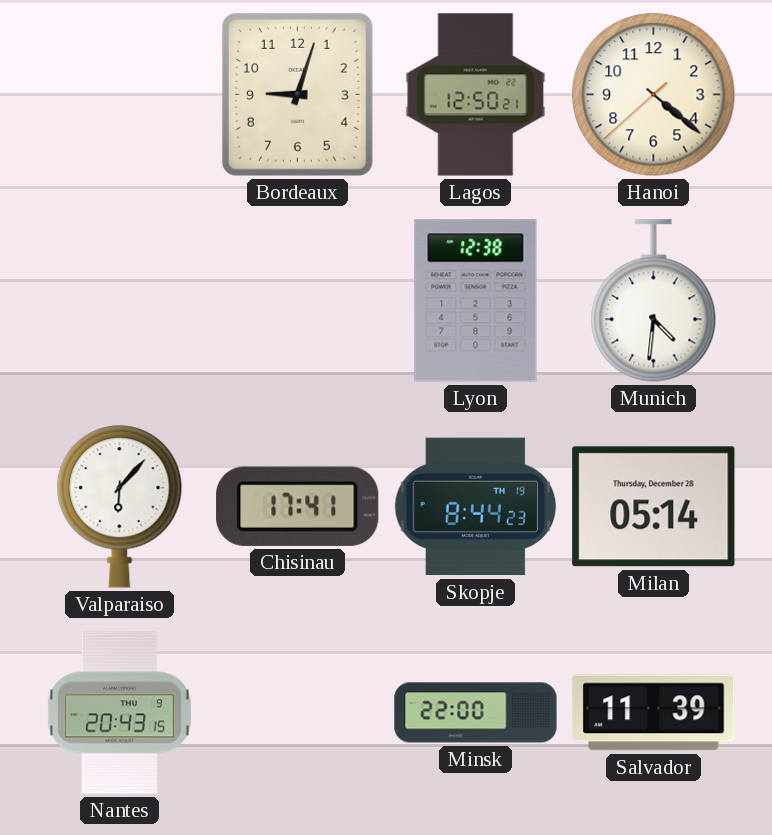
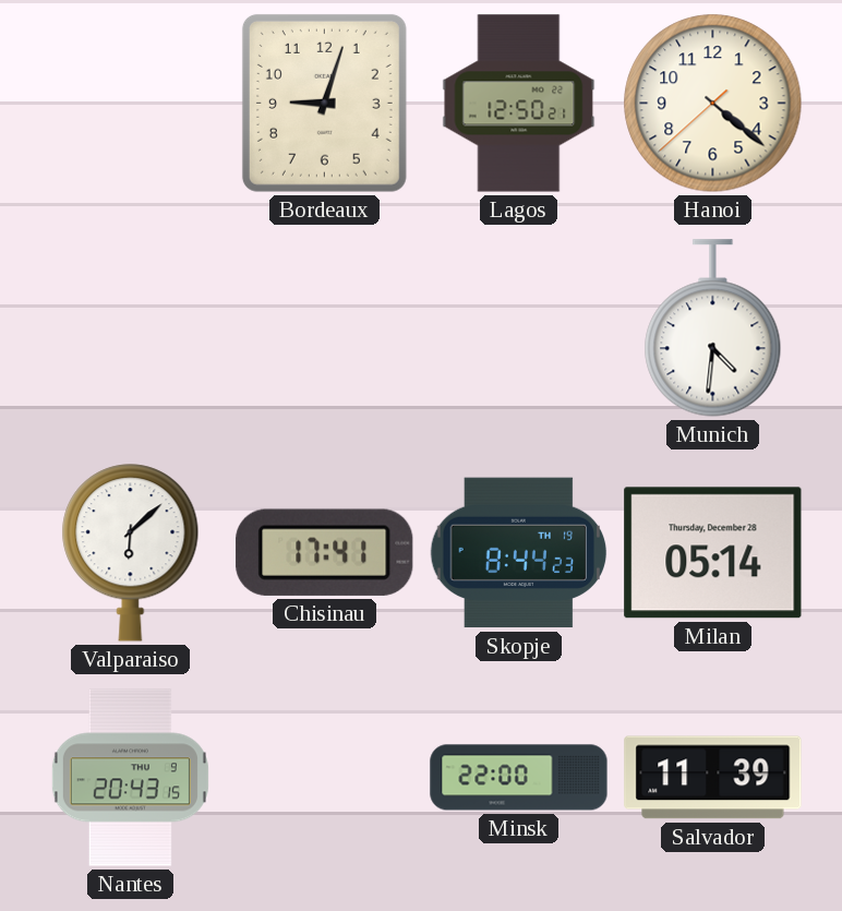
Lyon: 12:38 -> none
Valparaiso: 6:07 -> 6:08
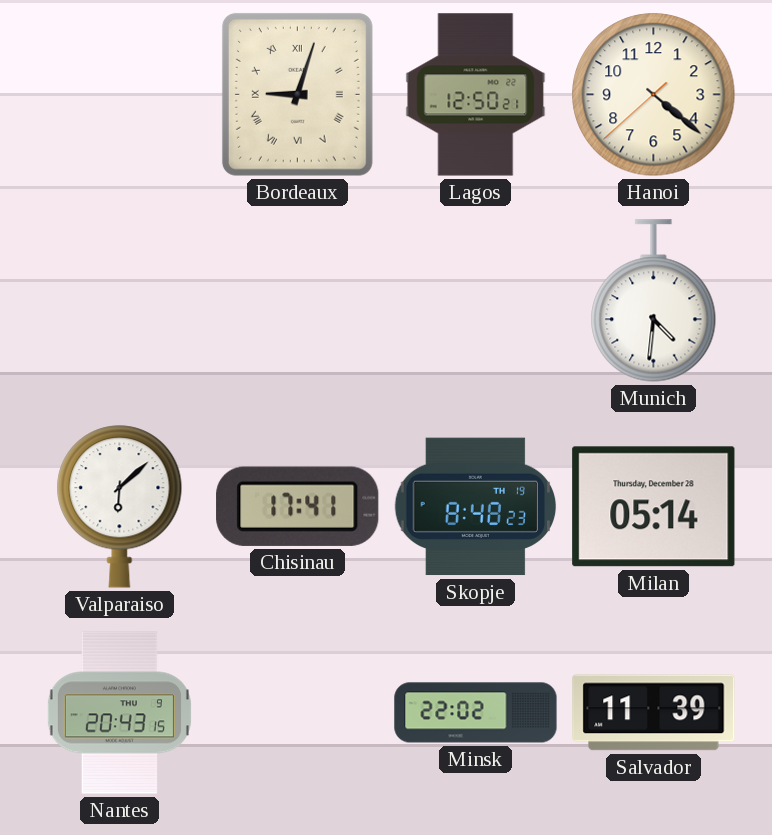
Bordeaux numerals: Arabic -> Roman
Skopje: 8:44 -> 8:48
Minsk: 22:00 -> 22:02
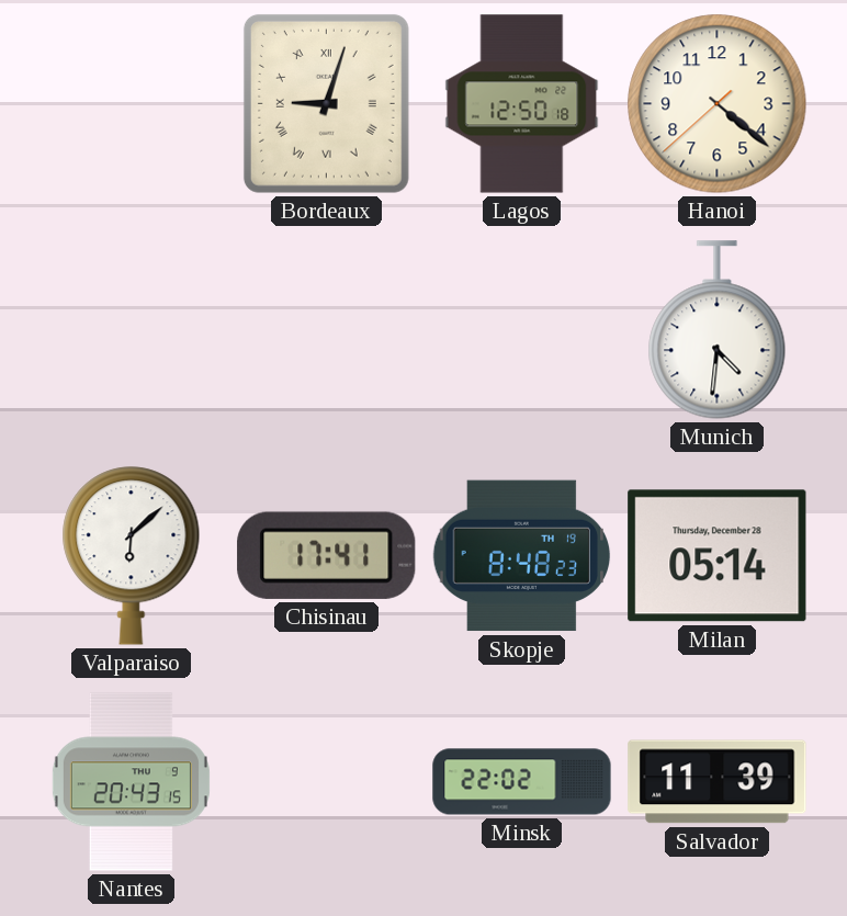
Lagos: 12:50:21 -> 12:50:18
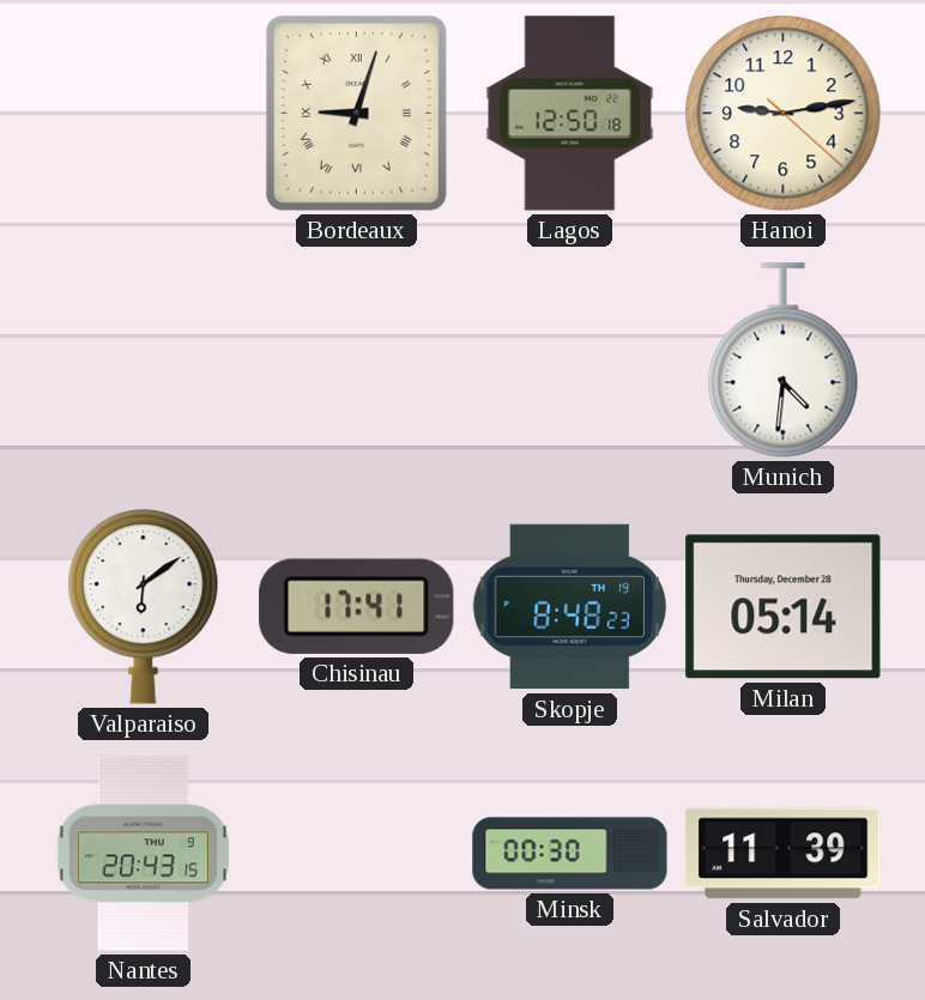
Hanoi: 4:21 -> 9:13
Valparaiso: 6:08 -> 6:09
Minsk: 22:02 -> 00:30
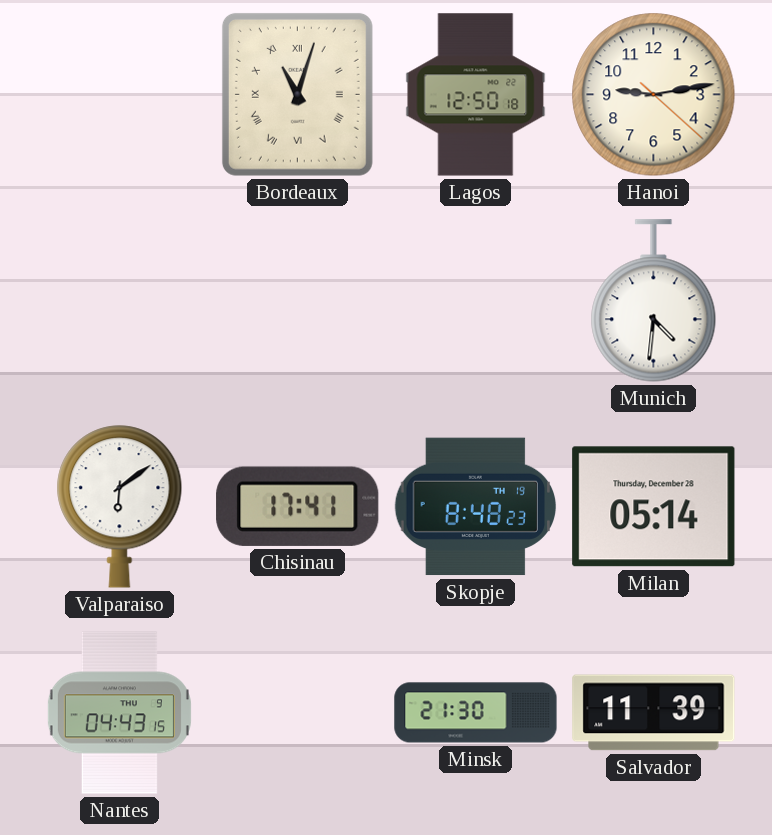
Bordeaux: 9:03 -> 11:03
Nantes: 20:43 -> 04:43
Minsk: 00:30 -> 21:30
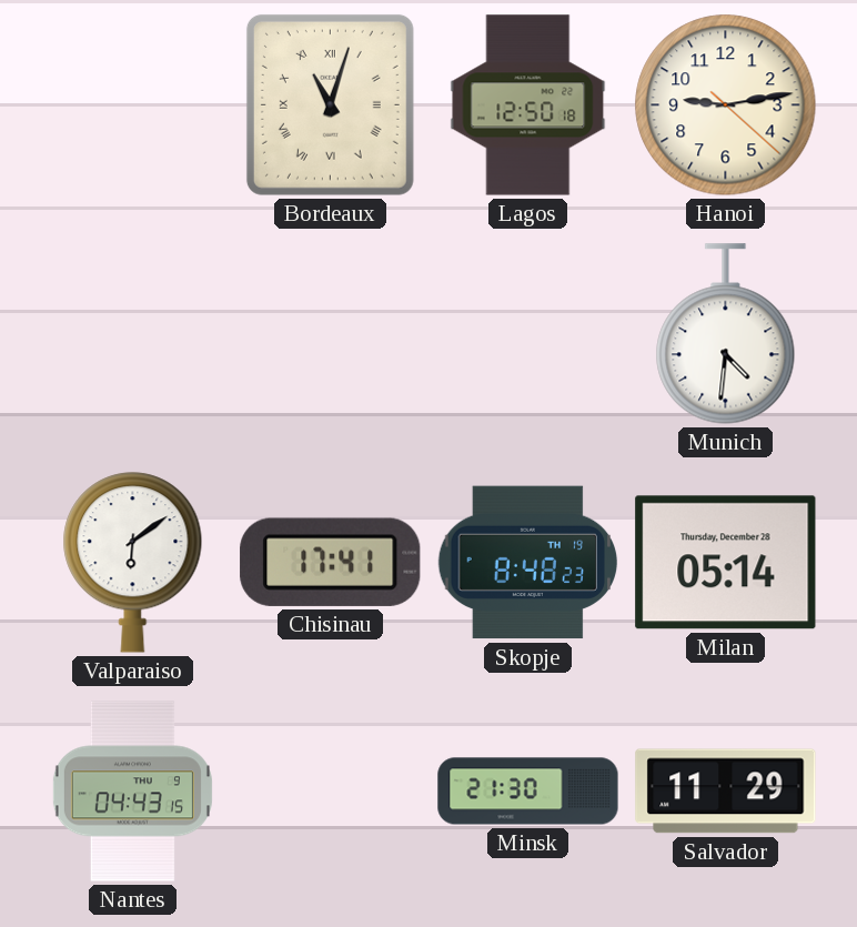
Salvador: 11:39 -> 11:29
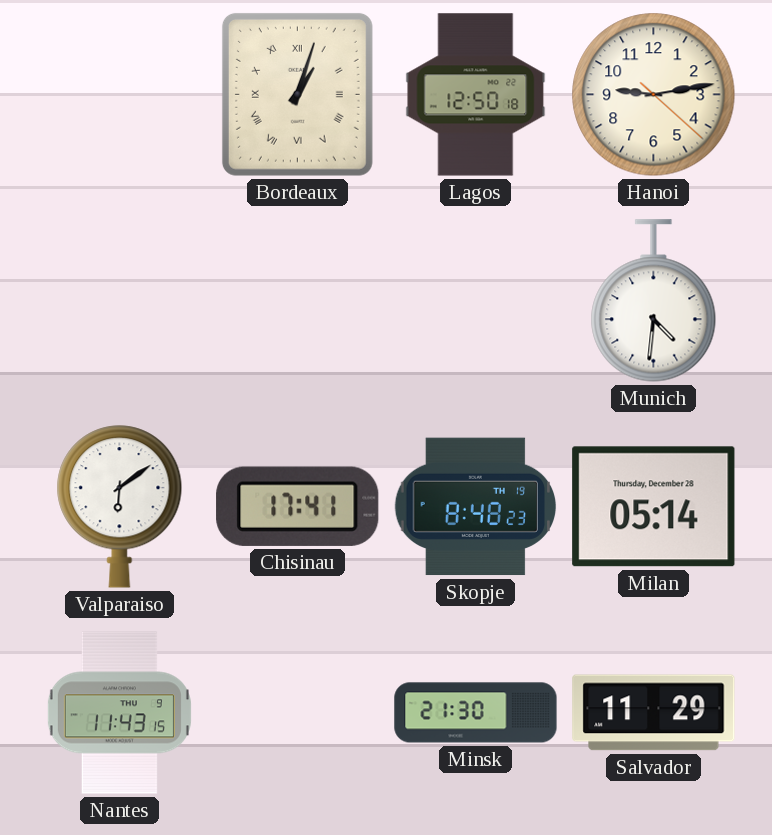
Bordeaux: 11:03 -> 1:03
Nantes: 04:43 -> 11:43
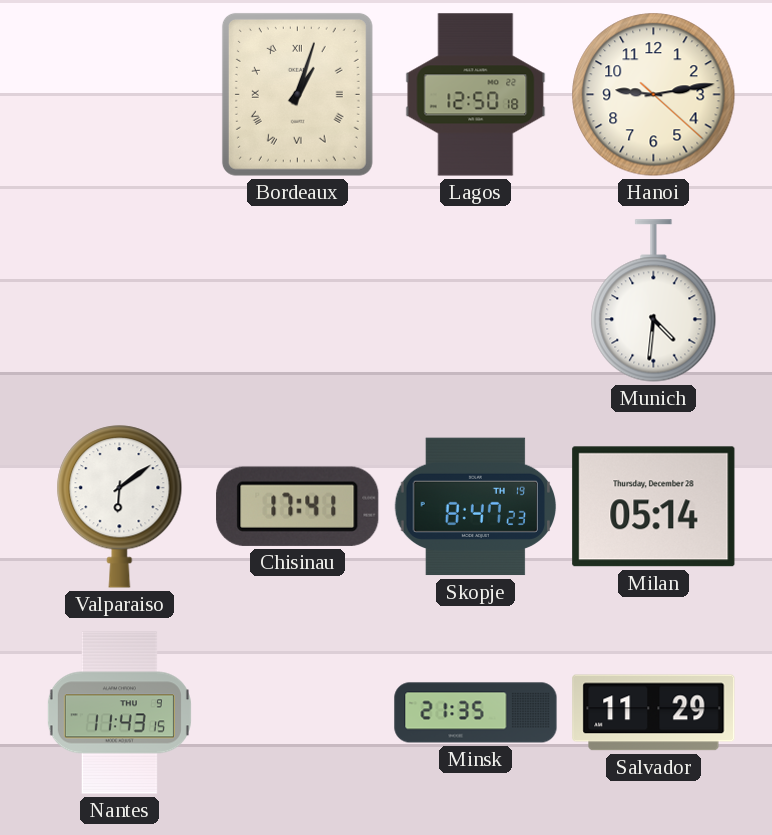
Skopje: 8:48 -> 8:47
Minsk: 21:30 -> 21:35
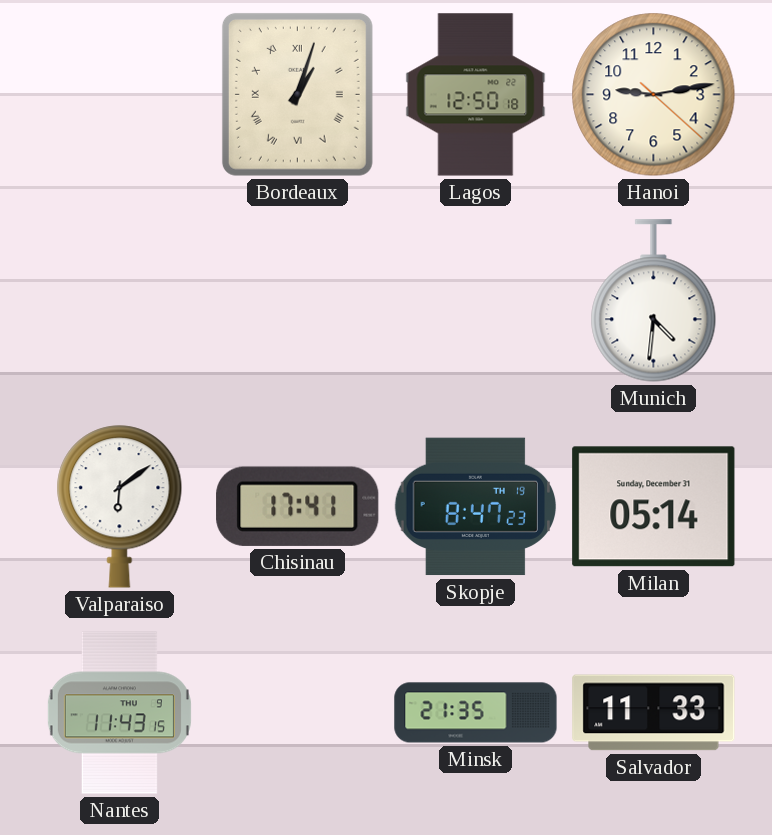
Milan date: Thursday, December 28 -> Sunday, December 31
Salvador: 11:29 -> 11:33
